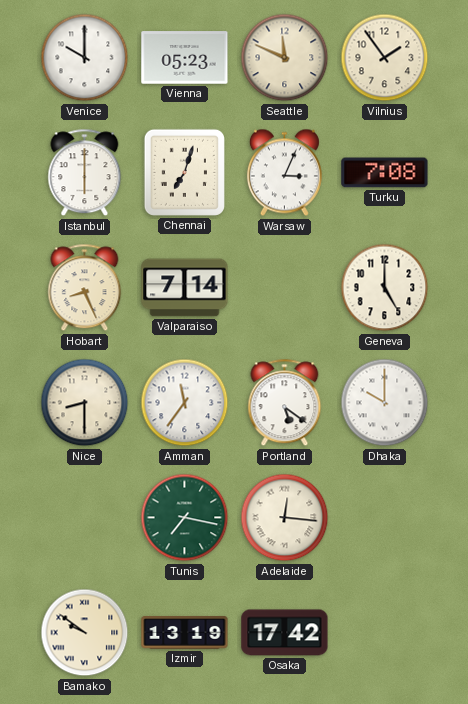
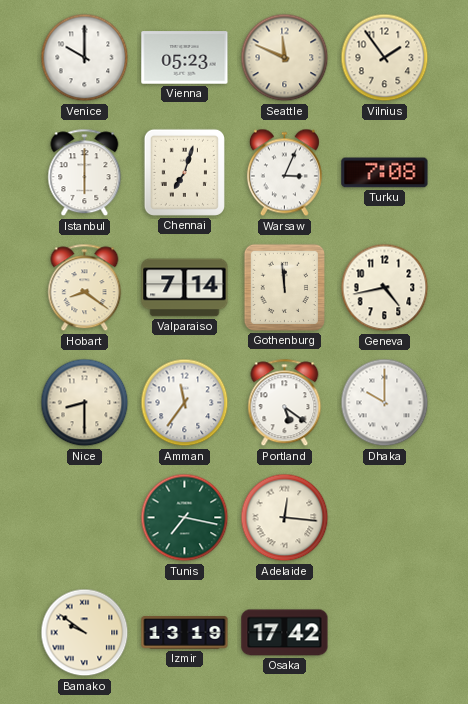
Hobart: 8:26 -> 8:21
Gothenburg: none -> 11:59
Geneva: 5:00 -> 4:43
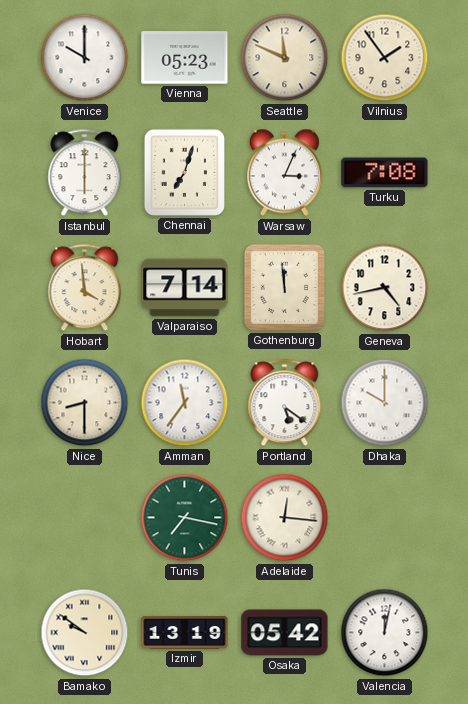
Hobart: 8:21 -> 3:59
Osaka: 17:42 -> 05:42
Valencia: none -> 12:02
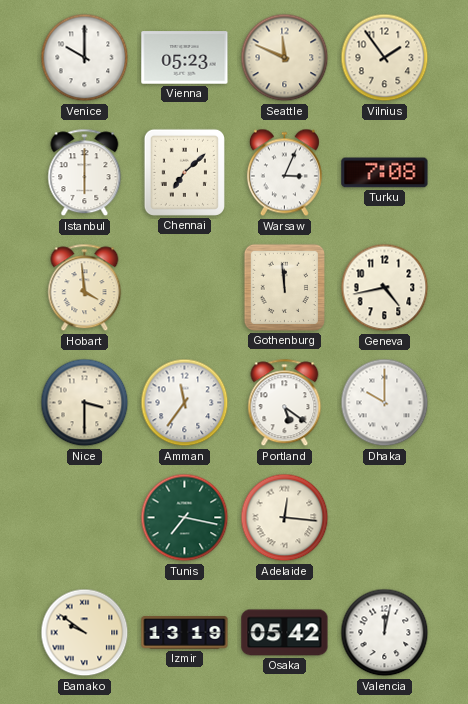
Chennai: 7:03 -> 7:08
Valparaiso: 7:14 -> none
Nice: 8:30 -> 3:30
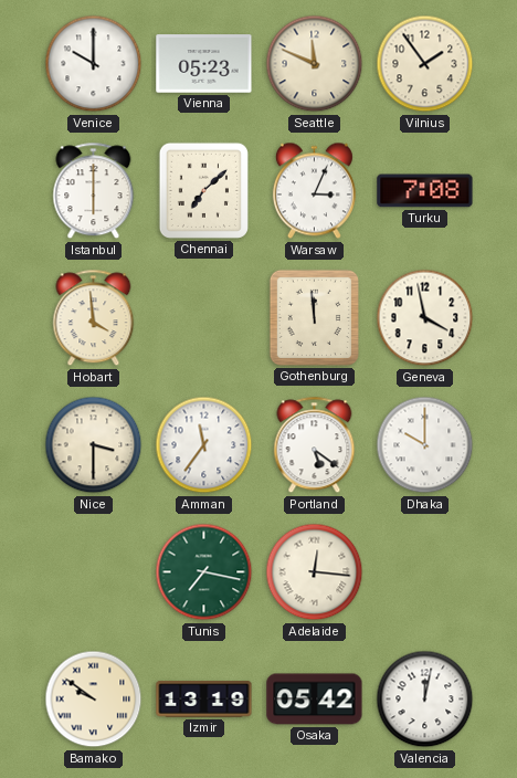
Geneva: 4:43 -> 3:58
